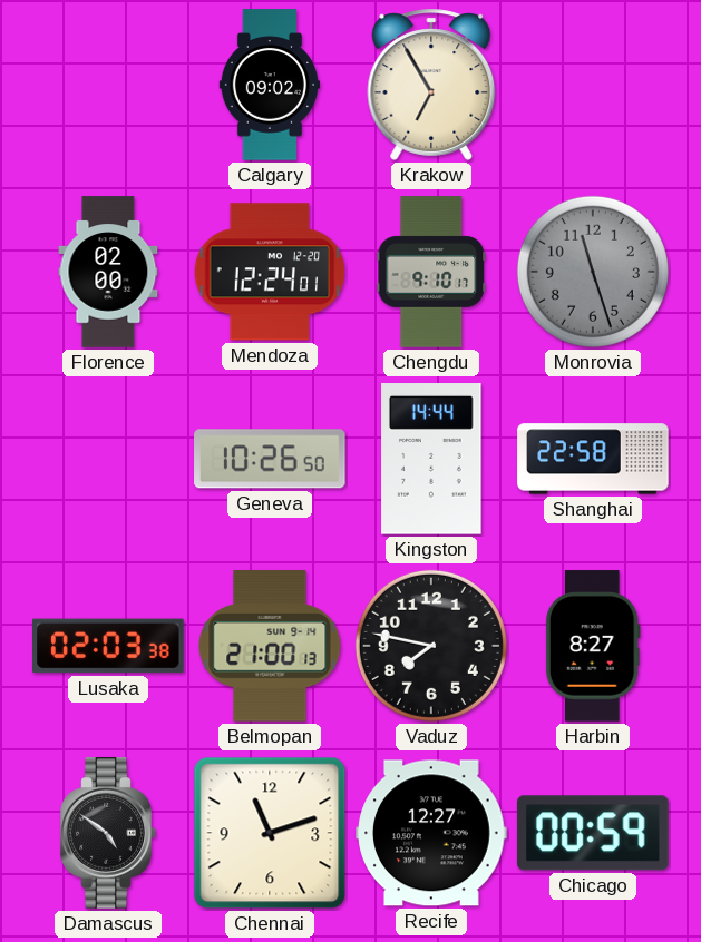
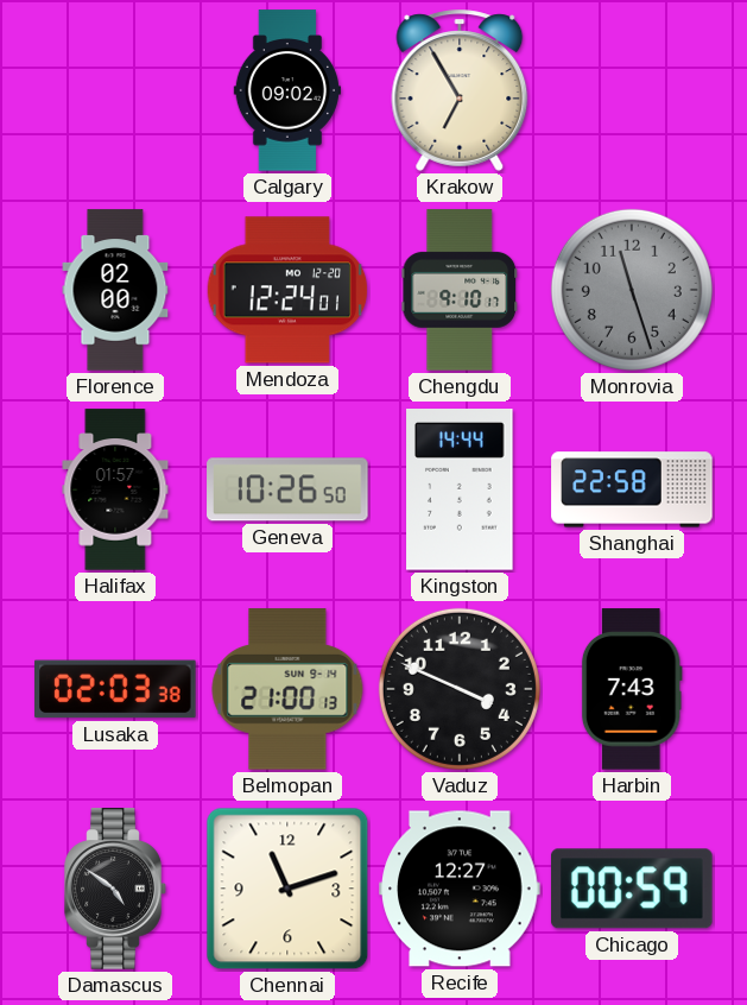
Halifax: none -> 01:57
Vaduz: 7:47 -> 3:49
Harbin: 8:27 -> 7:43
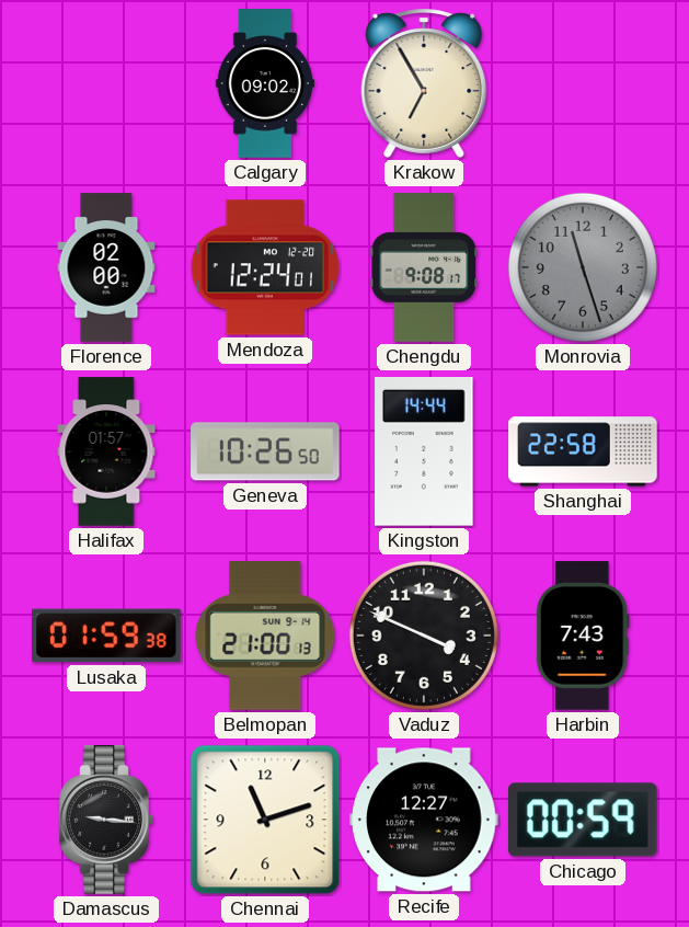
Chengdu: 9:10 -> 9:08
Lusaka: 02:03 -> 01:59
Damascus: 4:51 -> 9:16
